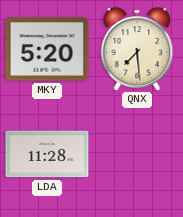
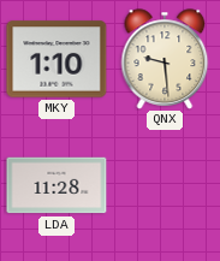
MKY: 5:20 -> 1:10
QNX: 7:29 -> 9:29
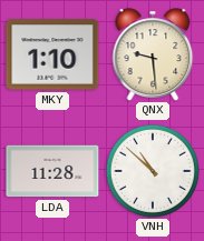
VNH: none -> 10:52
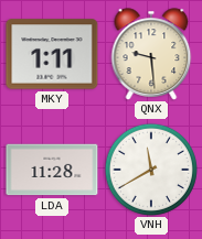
MKY: 1:10 -> 1:11
VNH: 10:52 -> 11:40
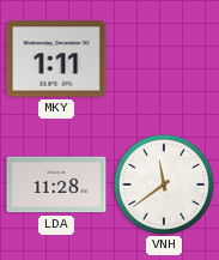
QNX: 9:29 -> none
VNH: 11:40 -> 11:39
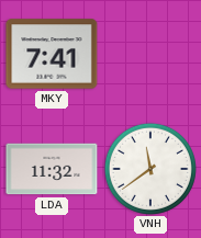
MKY: 1:11 -> 7:41
LDA: 11:28 -> 11:32
